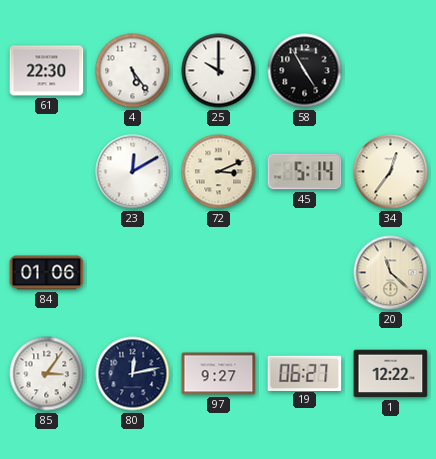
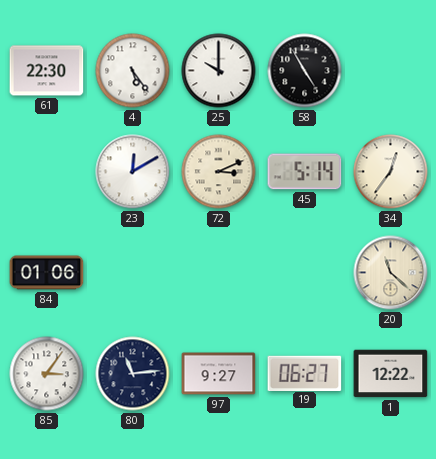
80: 12:13 -> 11:14
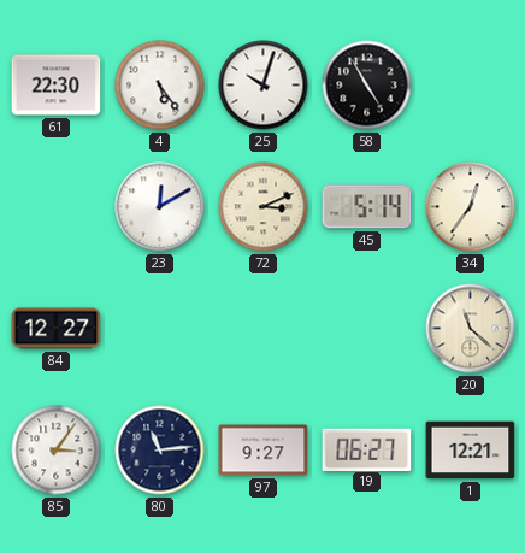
25: 10:00 -> 10:03
84: 01:06 -> 12:27
1: 12:22 -> 12:21
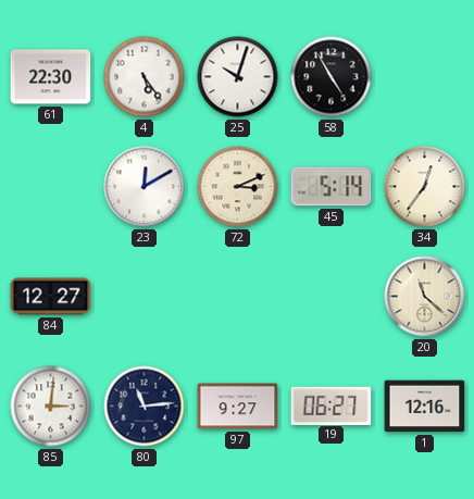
85: 3:06 -> 3:01
1: 12:21 -> 12:16
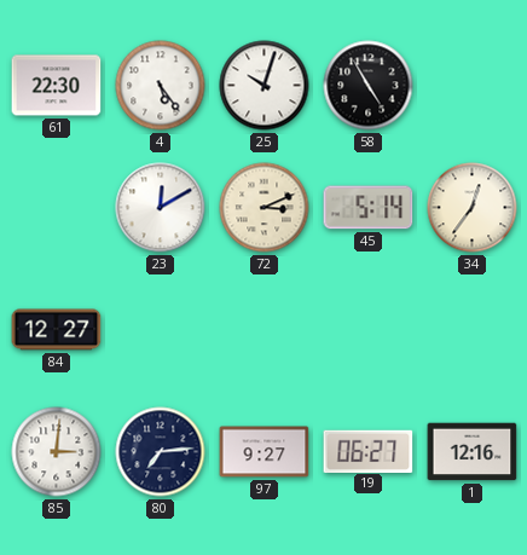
20: 11:22 -> none
80: 11:14 -> 7:14
